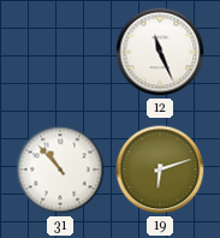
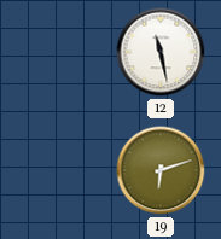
12: 11:26 -> 11:28
31: 10:53 -> none
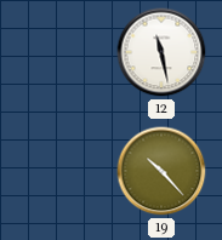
19: 6:12 -> 10:23
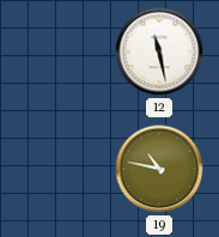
19: 10:23 -> 10:47
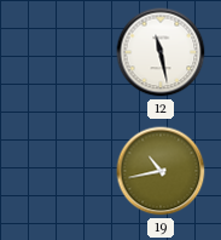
19: 10:47 -> 10:43
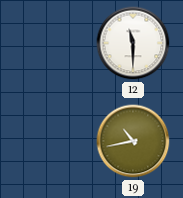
12: 11:28 -> 11:30
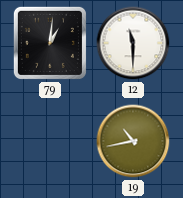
79: none -> 1:01
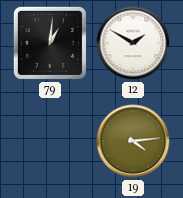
12: 11:30 -> 1:50
19: 10:43 -> 4:14
